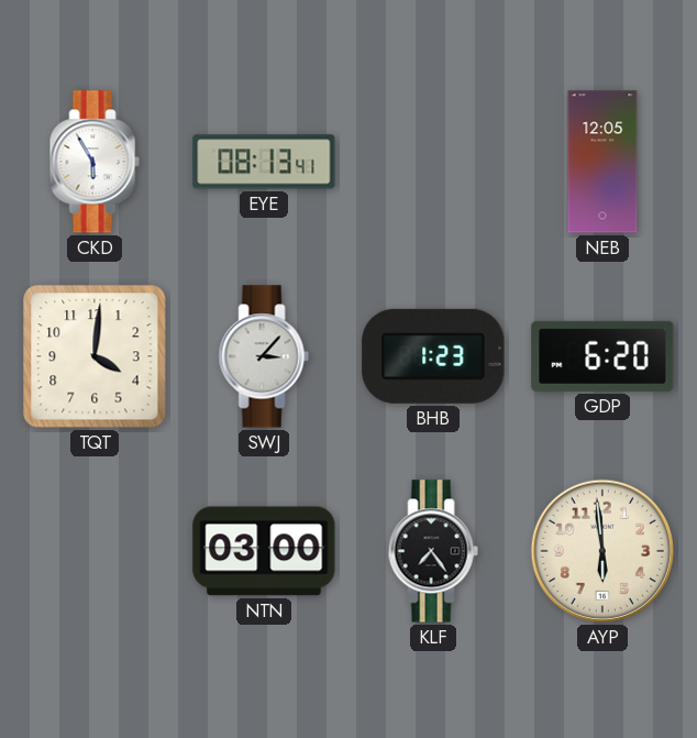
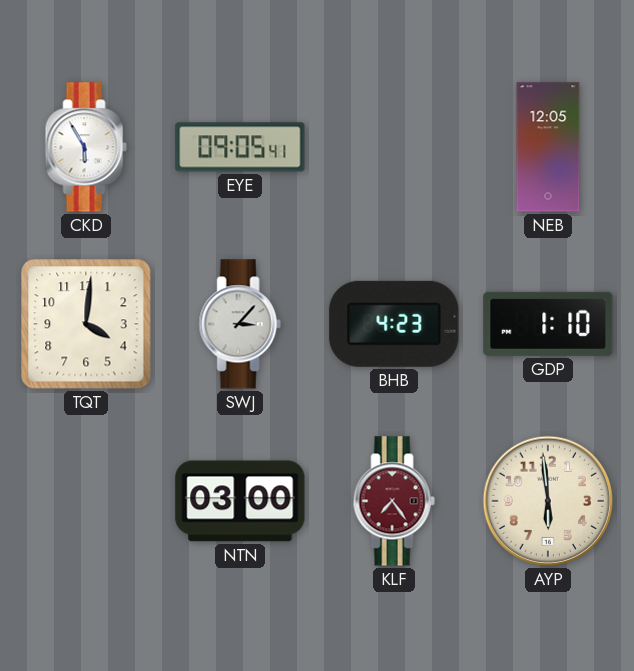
EYE: 08:13 -> 09:05
BHB: 1:23 -> 4:23
GDP: 6:20 -> 1:10
KLF dial: black -> burgundy
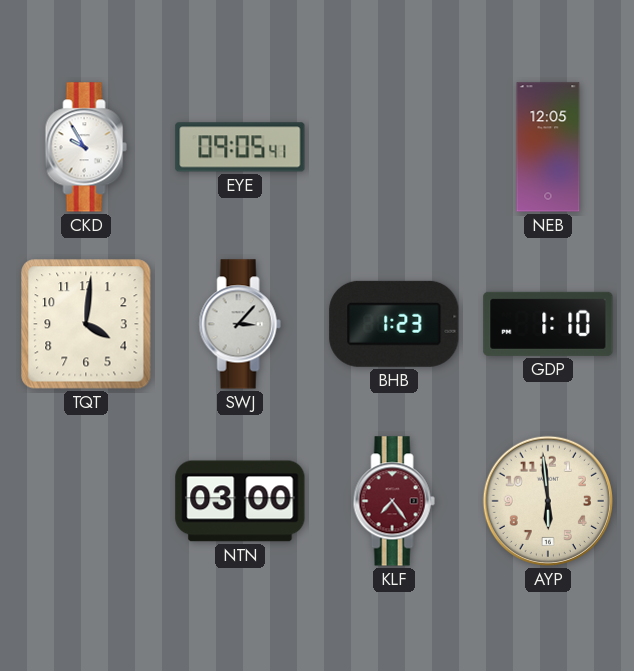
CKD: 5:55 -> 9:55
BHB: 4:23 -> 1:23
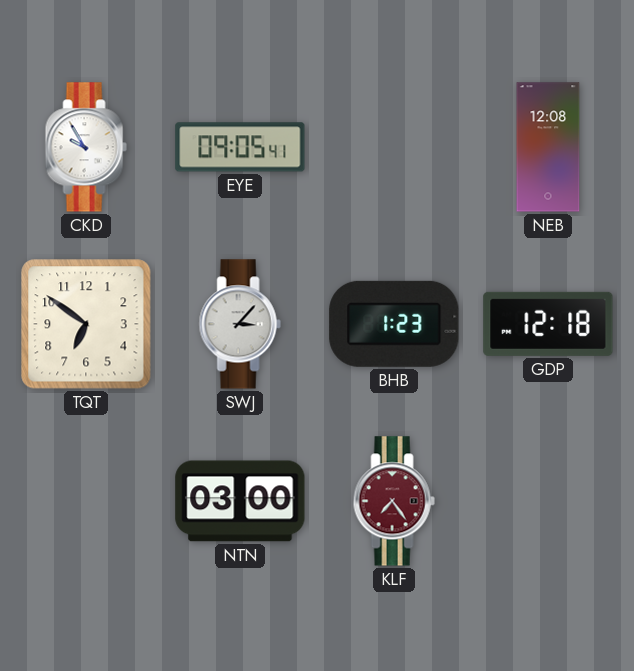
NEB: 12:05 -> 12:08
TQT: 4:01 -> 6:51
GDP: 1:10 -> 12:18
AYP: 5:59 -> none
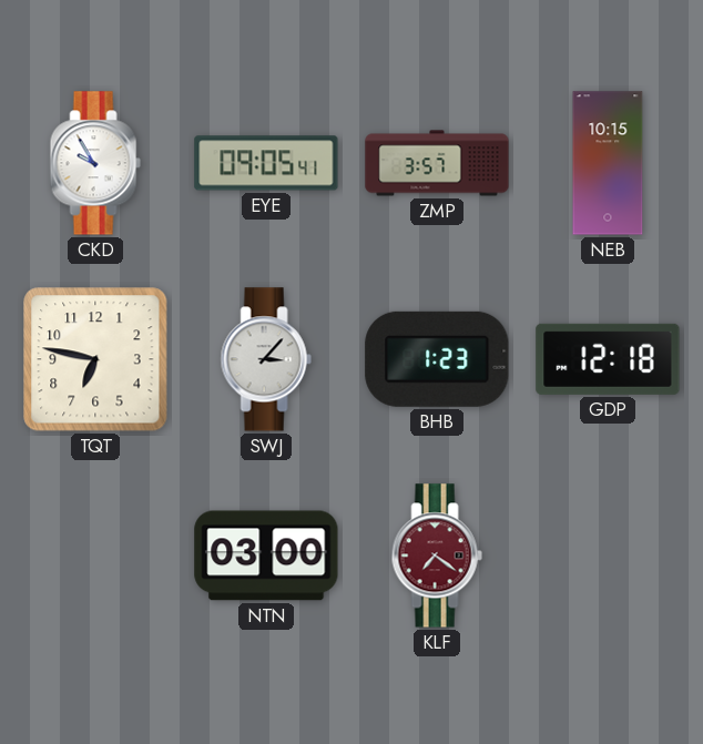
ZMP: none -> 3:57
NEB: 12:08 -> 10:15
TQT: 6:51 -> 6:47
KLF: 7:24 -> 7:21
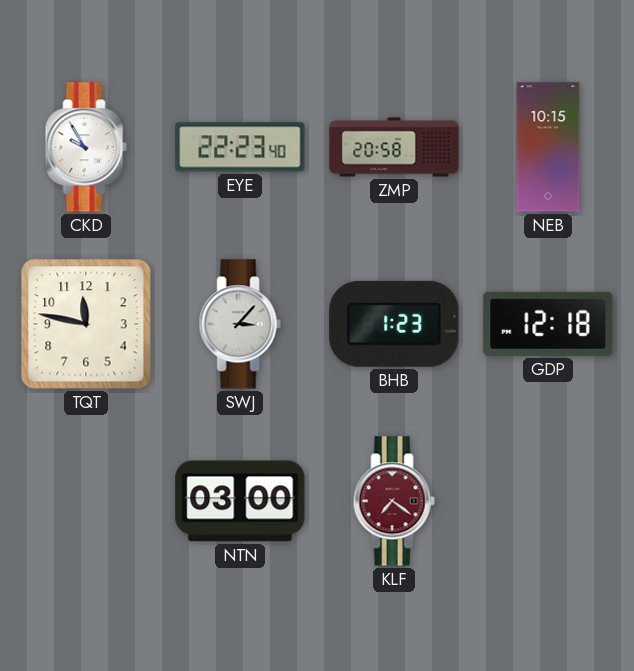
EYE: 09:05 -> 22:23
ZMP: 3:57 -> 20:58
TQT: 6:47 -> 11:47
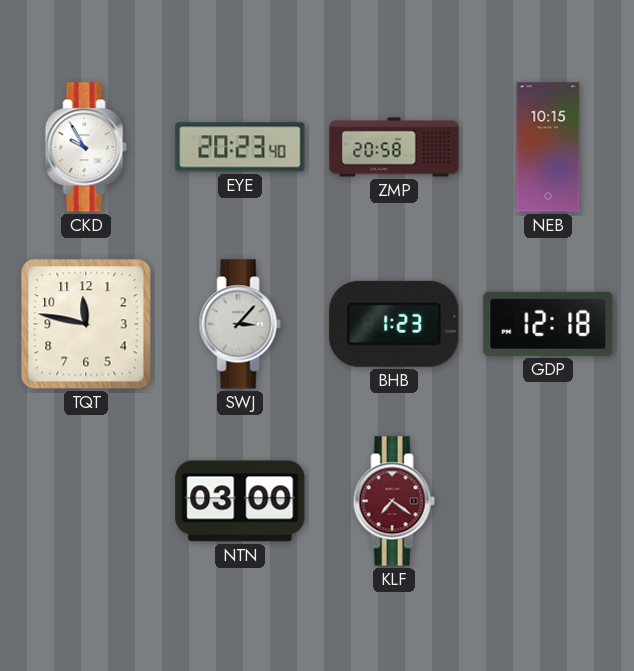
EYE: 22:23 -> 20:23
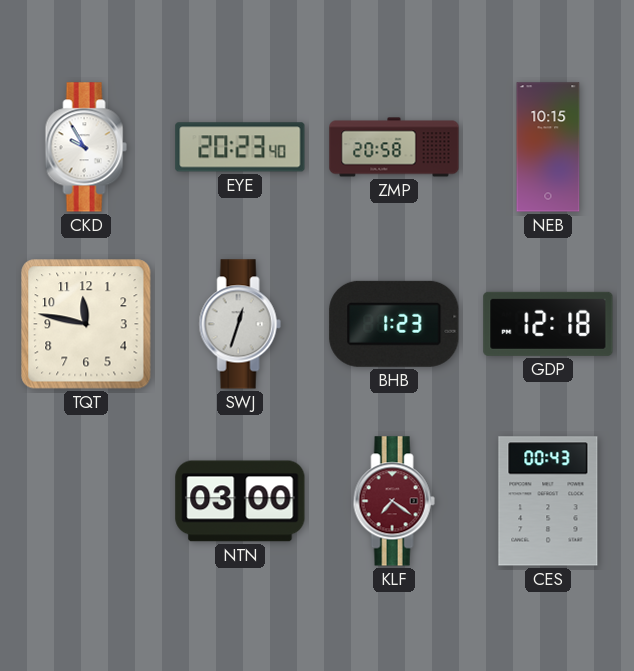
SWJ: 3:07 -> 12:33
CES: none -> 00:43
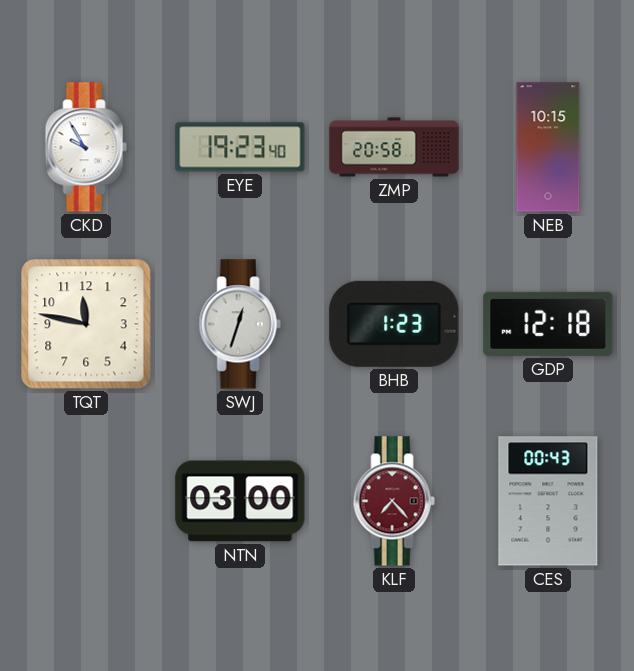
EYE: 20:23 -> 19:23
KLF: 7:21 -> 7:23
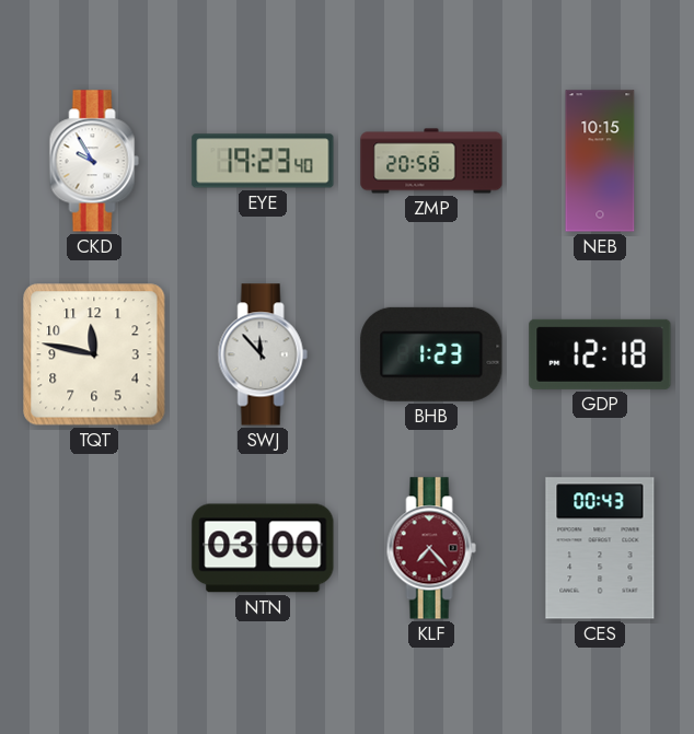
SWJ: 12:33 -> 11:53
